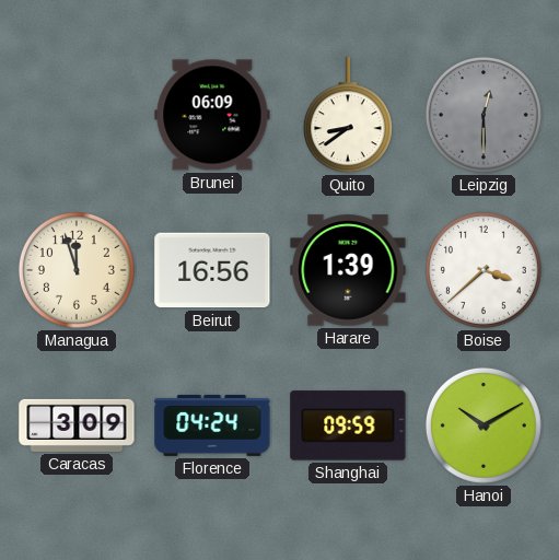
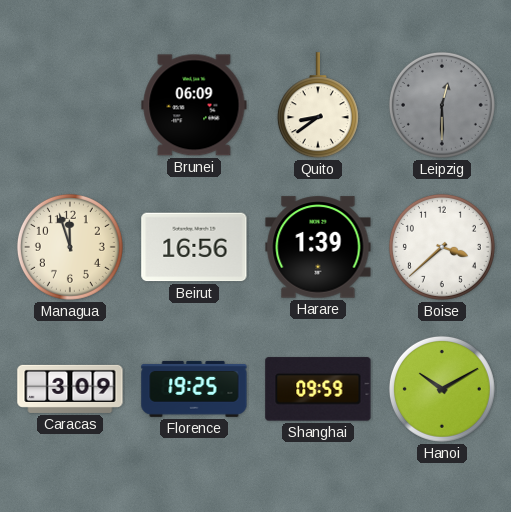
Florence: 04:24 -> 19:25
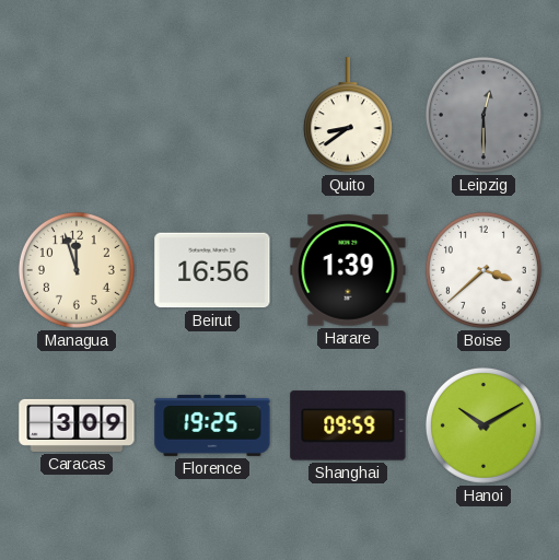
Brunei: 06:09 -> none
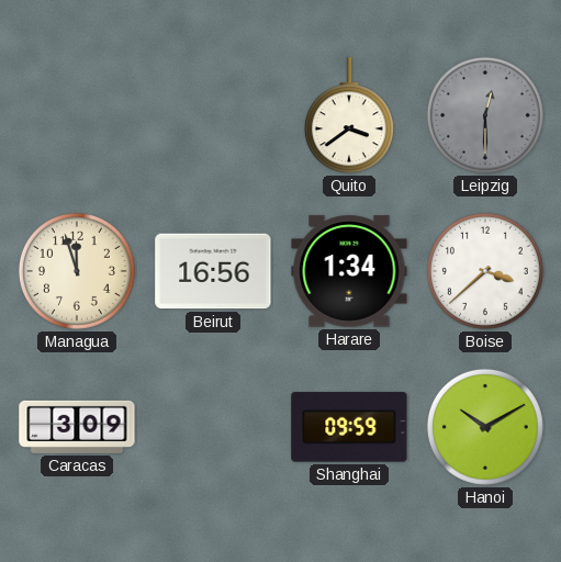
Quito: 8:39 -> 3:39
Harare: 1:39 -> 1:34
Florence: 19:25 -> none
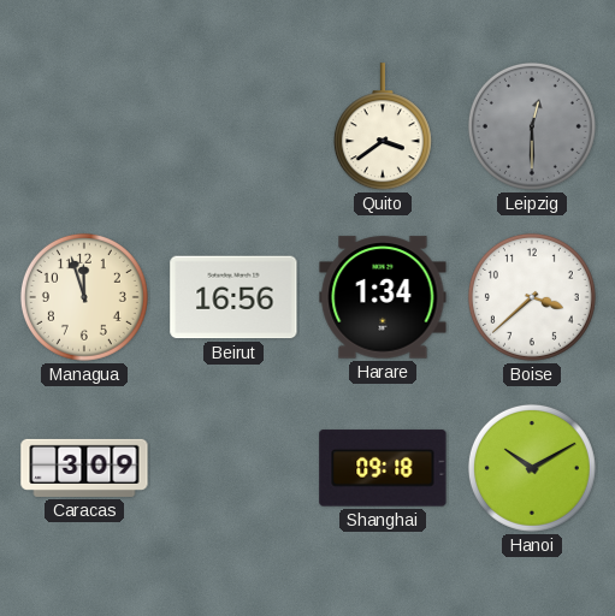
Shanghai: 09:59 -> 09:18
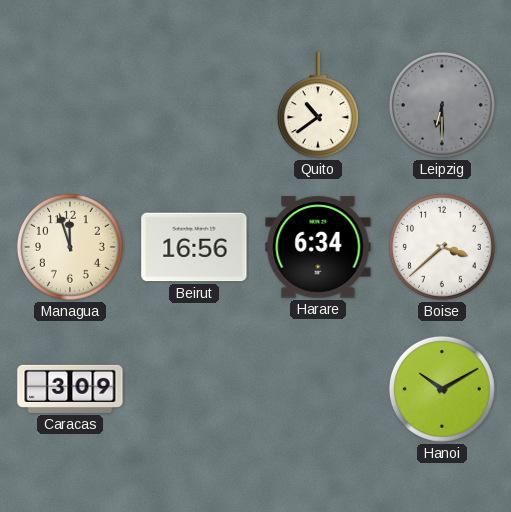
Quito: 3:39 -> 10:39
Leipzig: 12:30 -> 6:30
Harare: 1:34 -> 6:34
Shanghai: 09:18 -> none
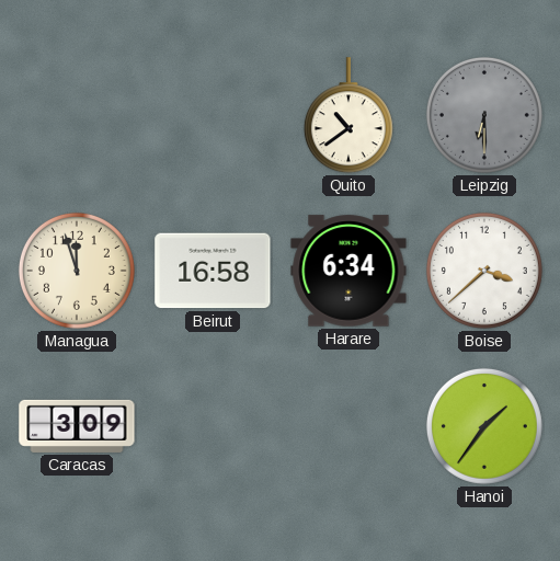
Beirut: 16:56 -> 16:58
Hanoi: 10:10 -> 1:36
